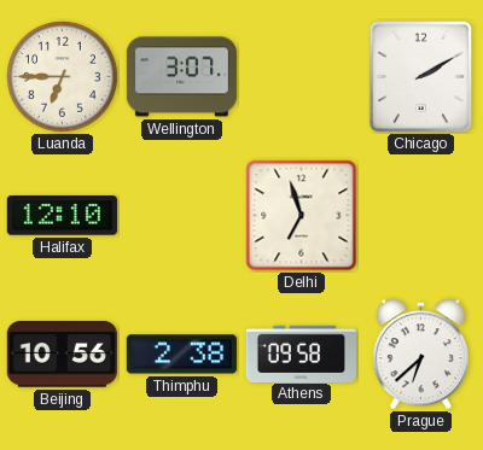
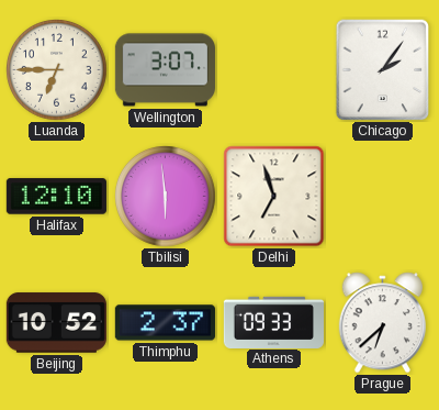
Chicago: 2:10 -> 2:06
Tbilisi: none -> 5:59
Beijing: 10:56 -> 10:52
Thimphu: 2:38 -> 2:37
Athens: 09:58 -> 09:33
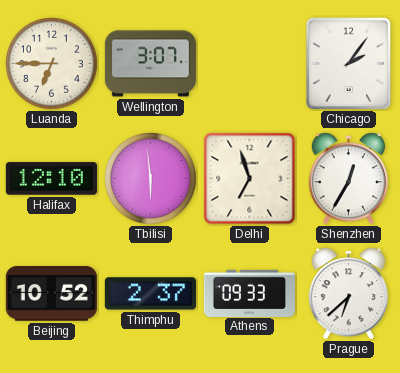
Shenzhen: none -> 12:35
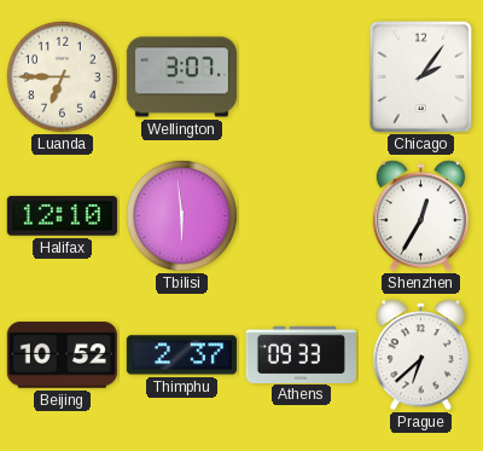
Delhi: 6:57 -> none
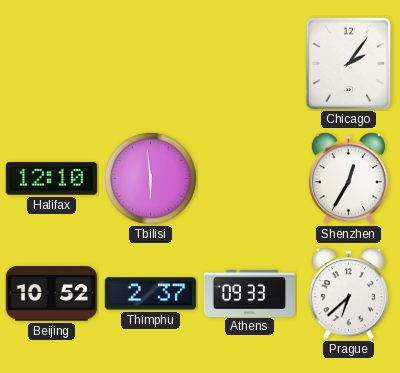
Luanda: 6:45 -> none
Wellington: 3:07 -> none
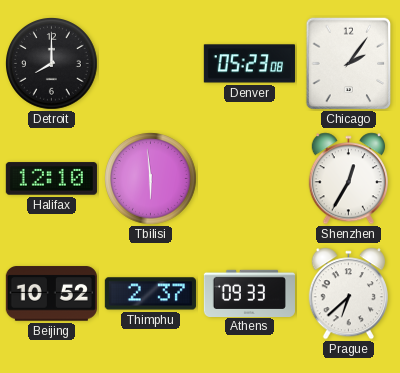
Detroit: none -> 8:00
Denver: none -> 05:23
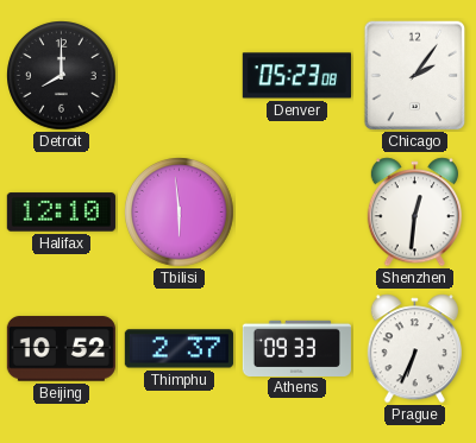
Shenzhen: 12:35 -> 12:31
Prague: 6:38 -> 6:34
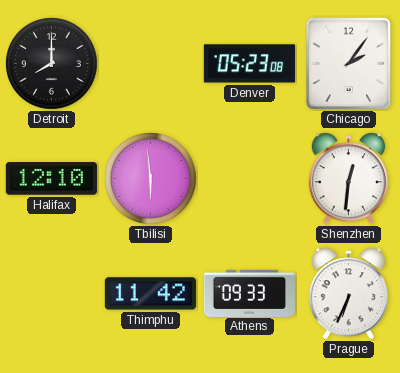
Beijing: 10:52 -> none
Thimphu: 2:37 -> 11:42
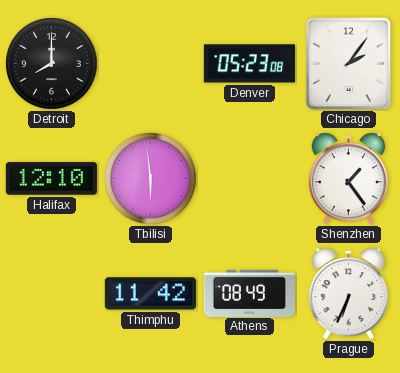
Shenzhen: 12:31 -> 1:24
Athens: 09:33 -> 08:49
